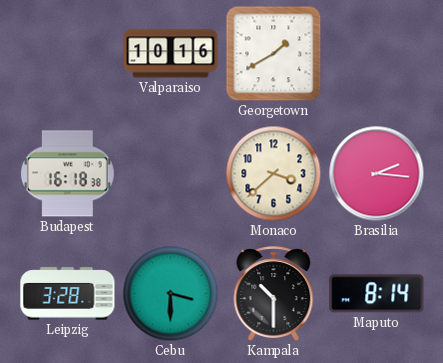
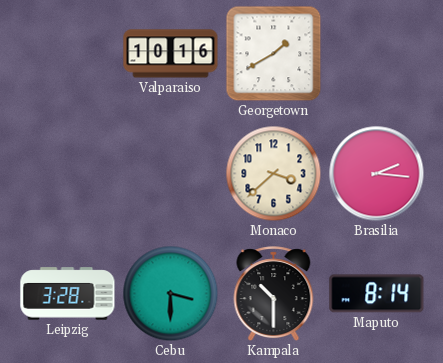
Budapest: 16:18 -> none
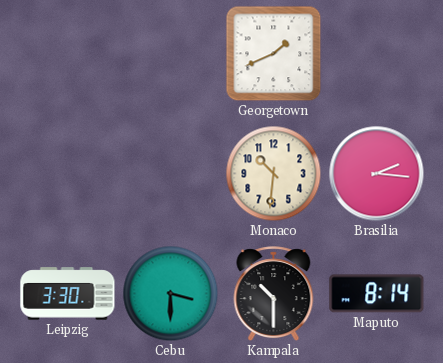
Valparaiso: 10:16 -> none
Georgetown: 1:40 -> 1:41
Monaco: 3:38 -> 10:31
Leipzig: 3:28 -> 3:30
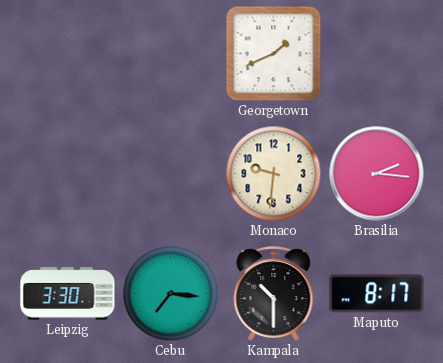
Monaco: 10:31 -> 9:31
Cebu: 3:30 -> 7:16
Maputo: 8:14 -> 8:17
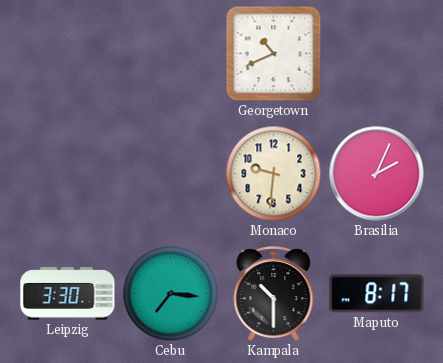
Georgetown: 1:41 -> 10:41
Brasilia: 2:16 -> 2:04
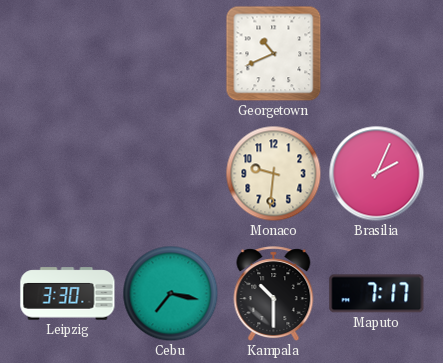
Cebu: 7:16 -> 7:17
Maputo: 8:17 -> 7:17
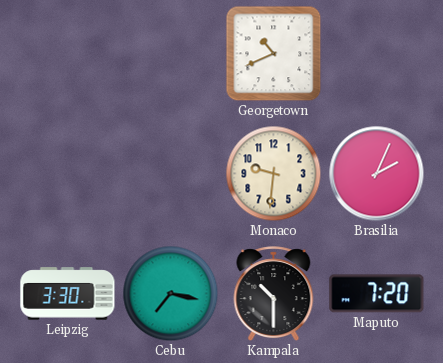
Maputo: 7:17 -> 7:20
